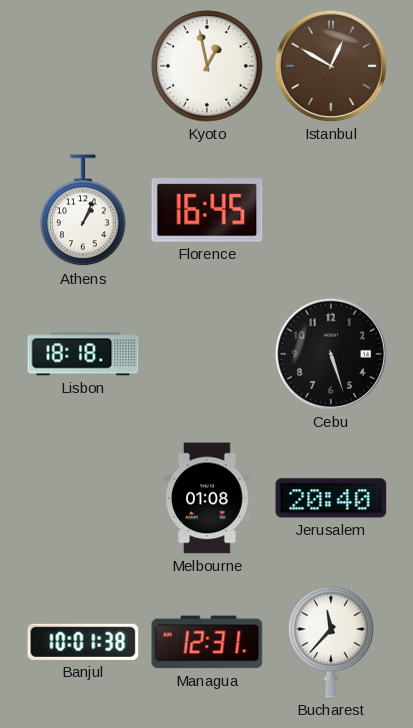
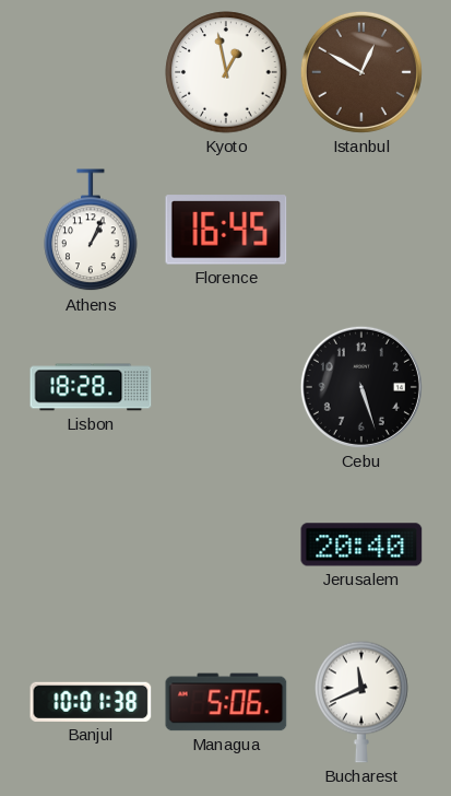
Lisbon: 18:18 -> 18:28
Melbourne: 01:08 -> none
Managua: 12:31 -> 5:06
Bucharest: 11:37 -> 11:41
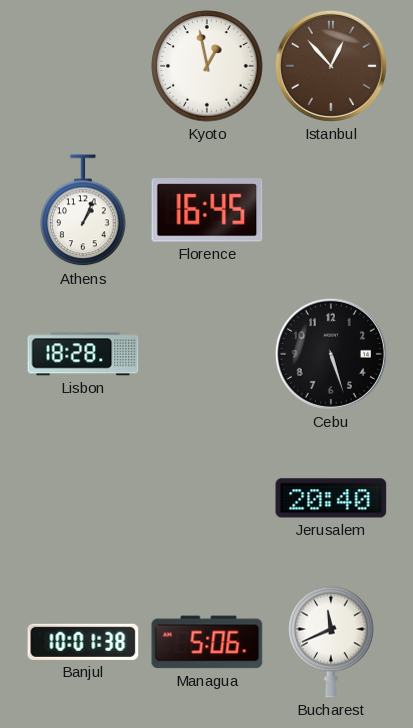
Istanbul: 12:50 -> 12:53
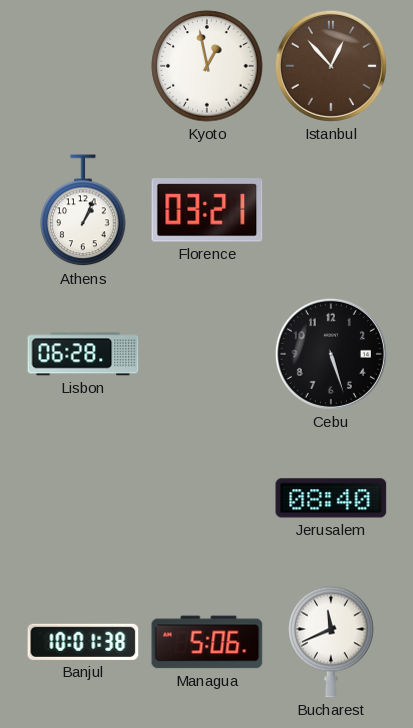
Florence: 16:45 -> 03:21
Lisbon: 18:28 -> 06:28
Jerusalem: 20:40 -> 08:40
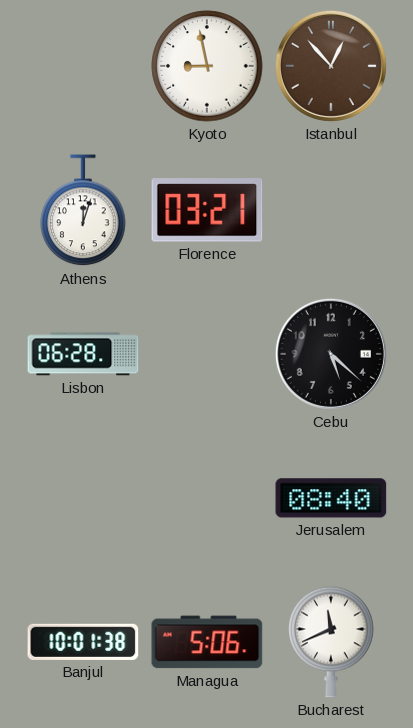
Kyoto: 12:58 -> 8:58
Athens: 1:04 -> 12:03
Cebu: 5:27 -> 5:22
